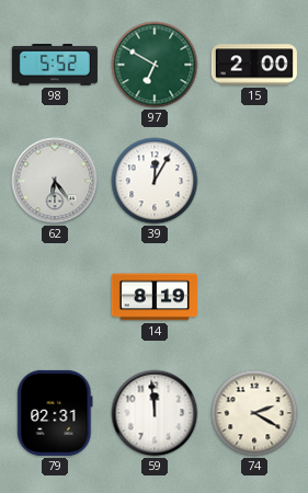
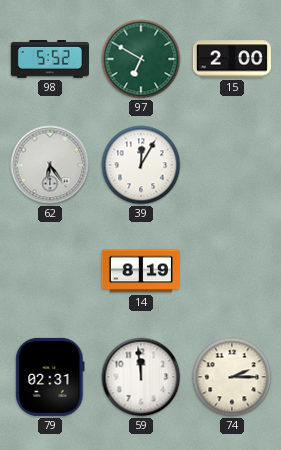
74: 2:20 -> 2:15
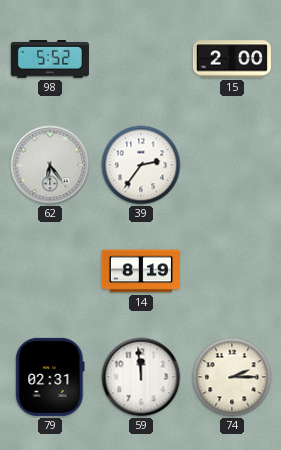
97: 6:50 -> none
39: 12:05 -> 2:36
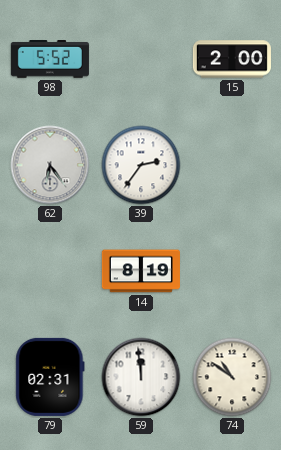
74: 2:15 -> 10:51
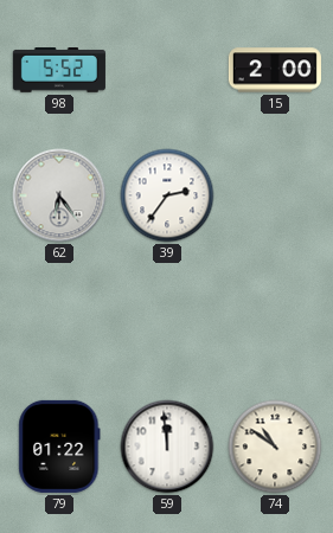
14: 8:19 -> none
79: 02:31 -> 01:22
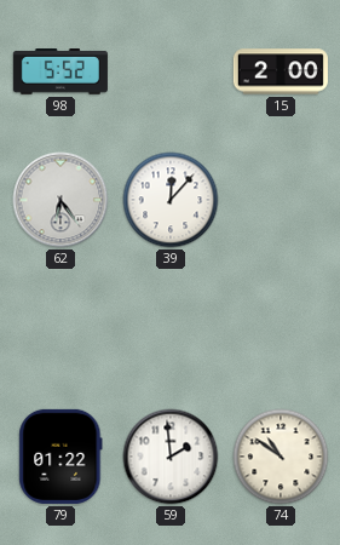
39: 2:36 -> 12:07
59: 11:59 -> 1:59
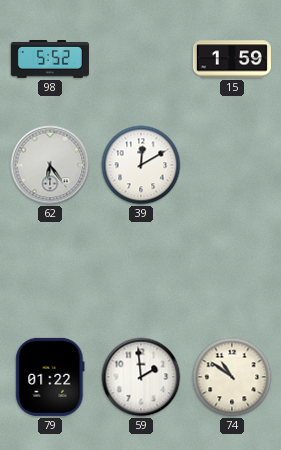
15: 2:00 -> 1:59
39: 12:07 -> 12:10
